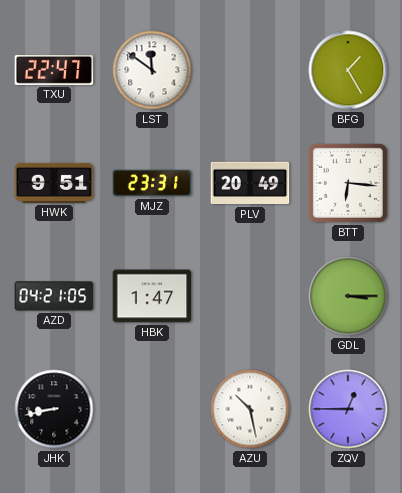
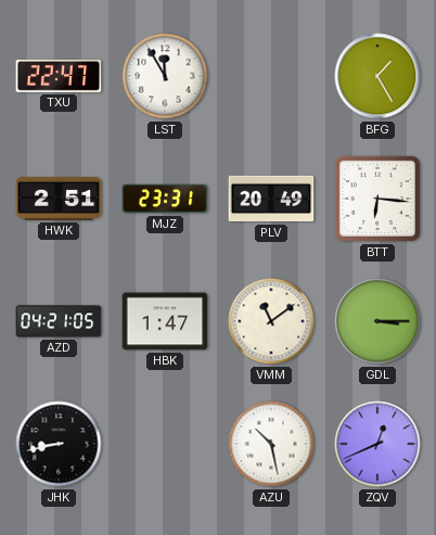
LST: 11:51 -> 11:55
HWK: 9:51 -> 2:51
VMM: none -> 11:09
ZQV: 12:45 -> 12:41
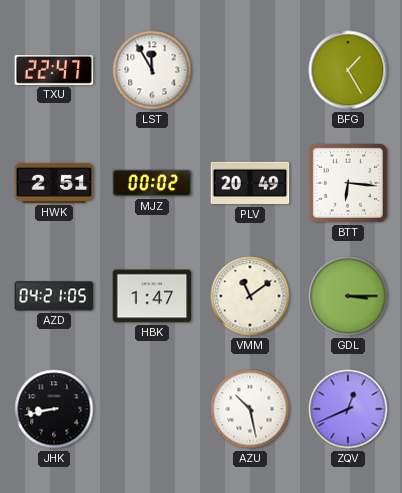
MJZ: 23:31 -> 00:02
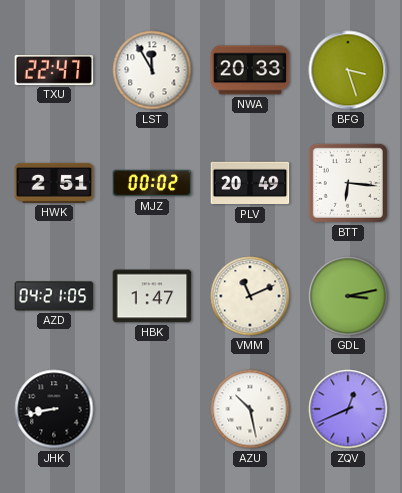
NWA: none -> 20:33
BFG: 1:25 -> 3:27
VMM: 11:09 -> 11:11
GDL: 3:15 -> 3:13
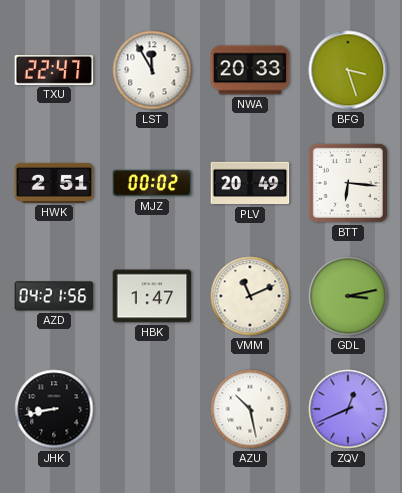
AZD: 04:21:05 -> 04:21:56
